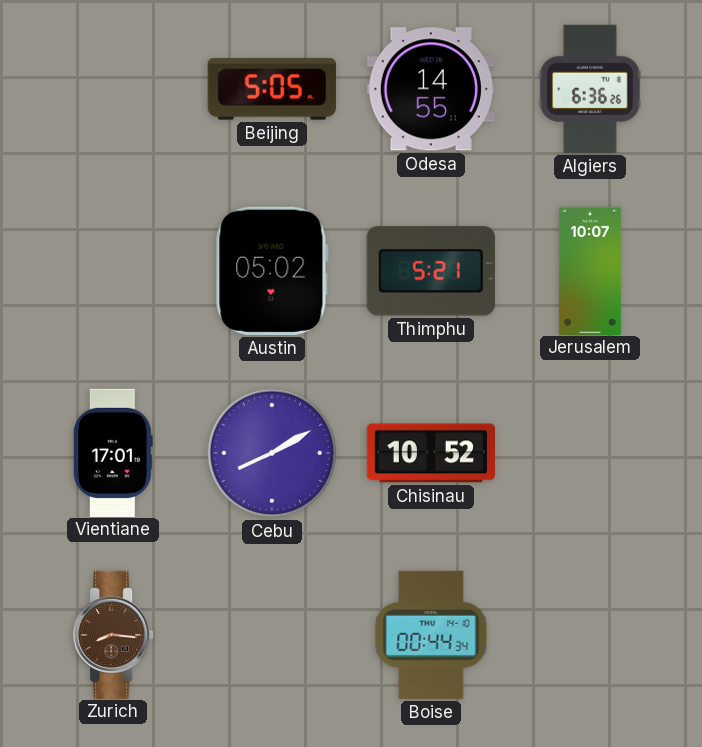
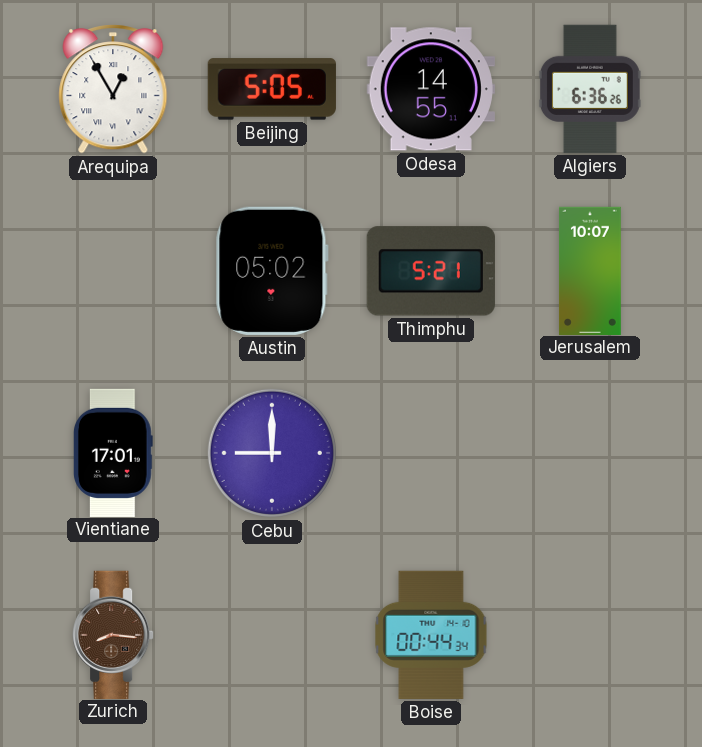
Arequipa: none -> 12:55
Cebu: 8:10 -> 9:00
Chisinau: 10:52 -> none
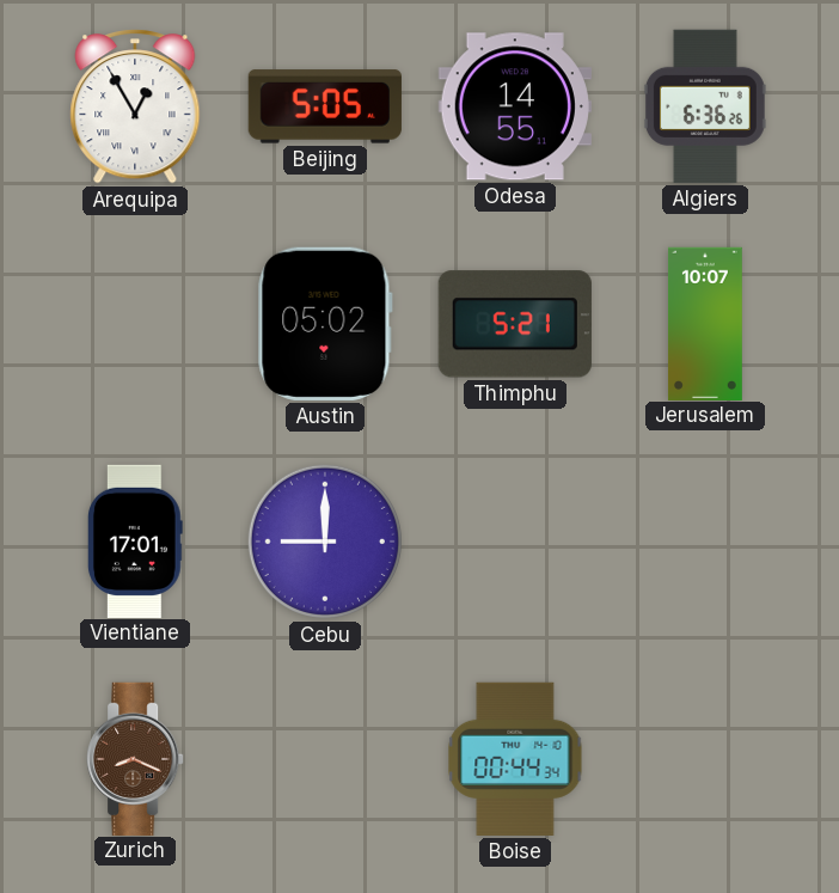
Zurich: 8:16 -> 8:19
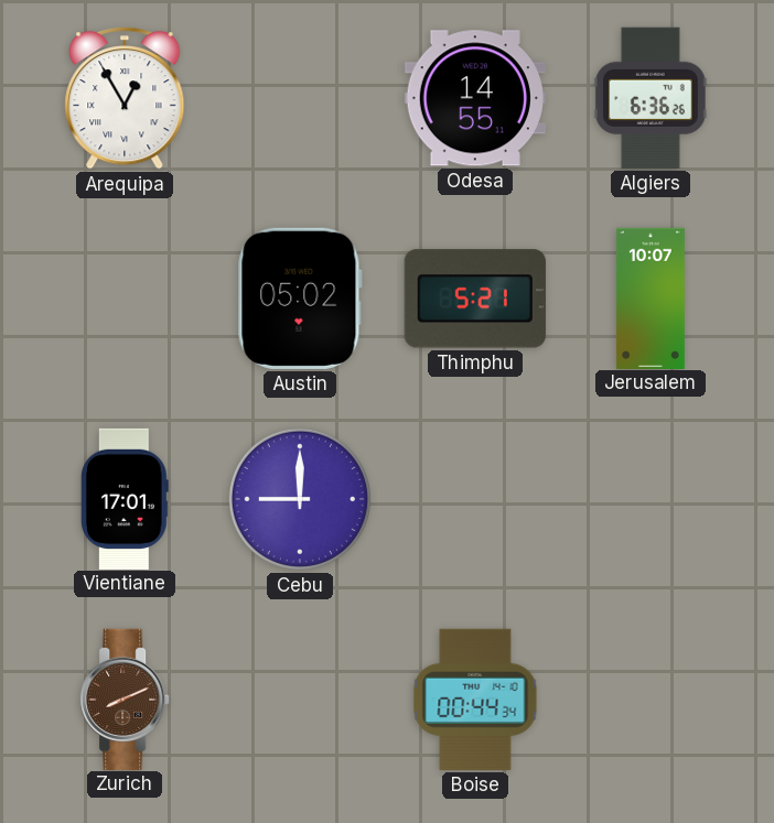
Beijing: 5:05 -> none
Zurich: 8:19 -> 8:11
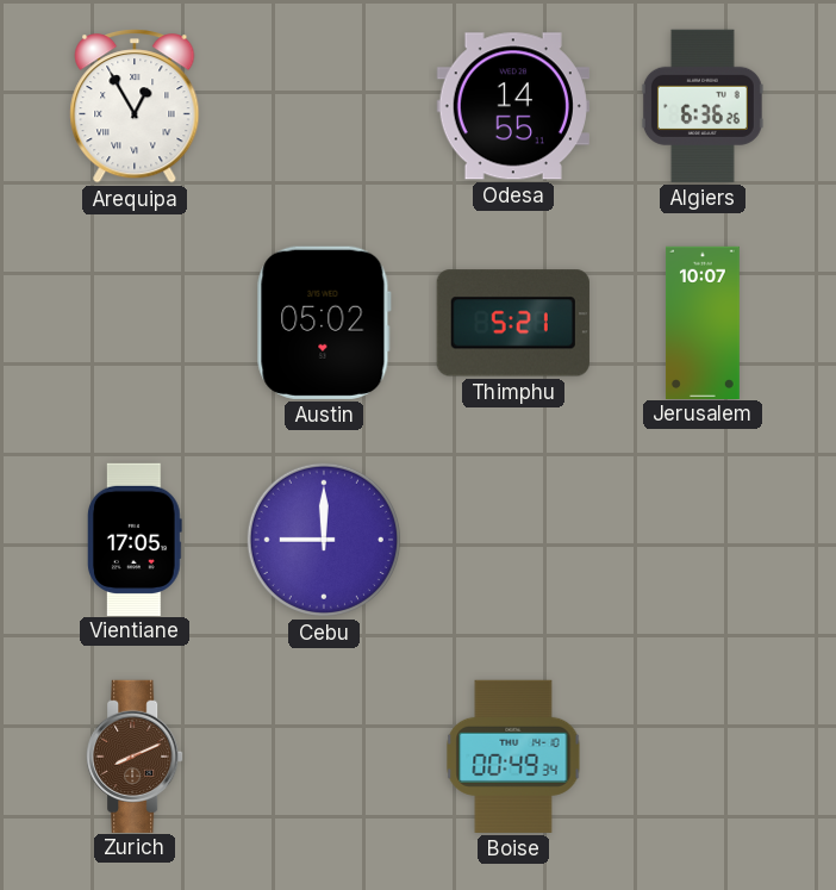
Vientiane: 17:01 -> 17:05
Boise: 00:44 -> 00:49
